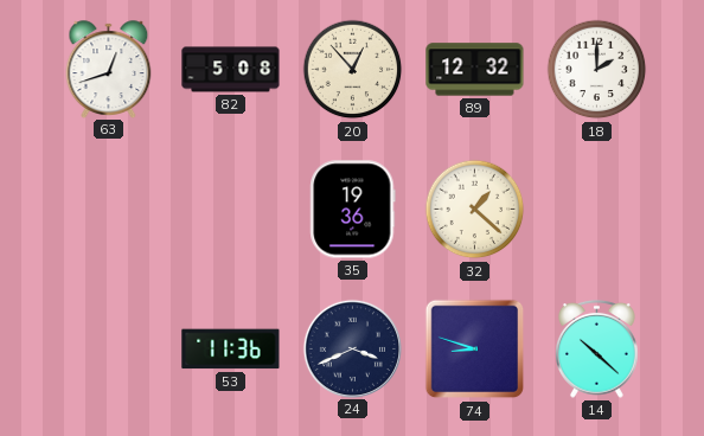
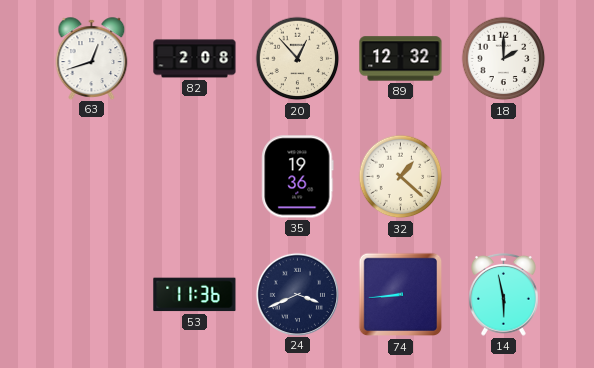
82: 5:08 -> 2:08
74: 8:48 -> 8:44
14: 10:22 -> 5:58
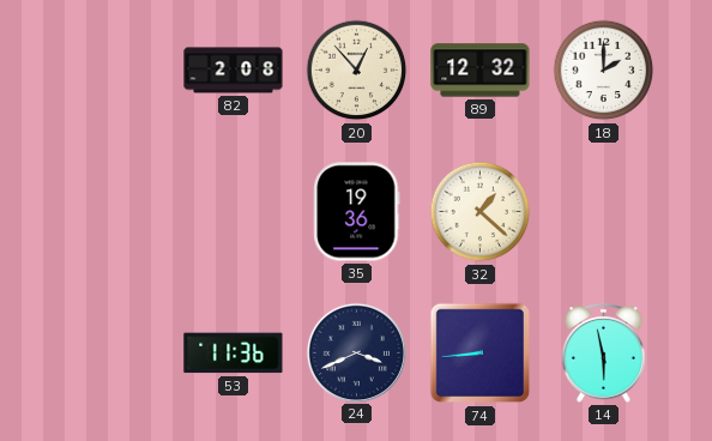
63: 12:42 -> none
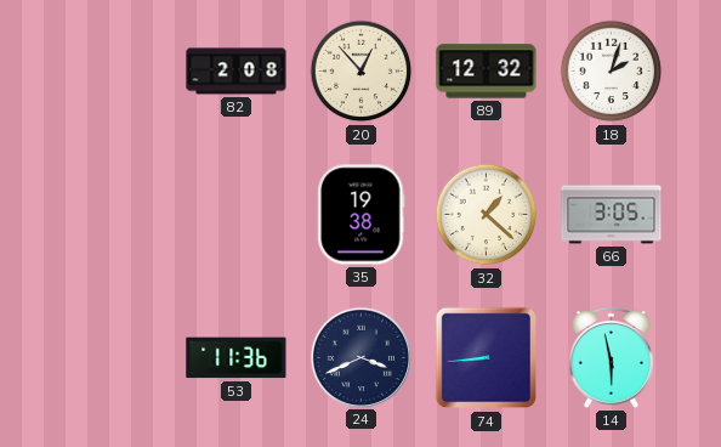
18: 2:00 -> 2:03
35: 19:36 -> 19:38
66: none -> 3:05
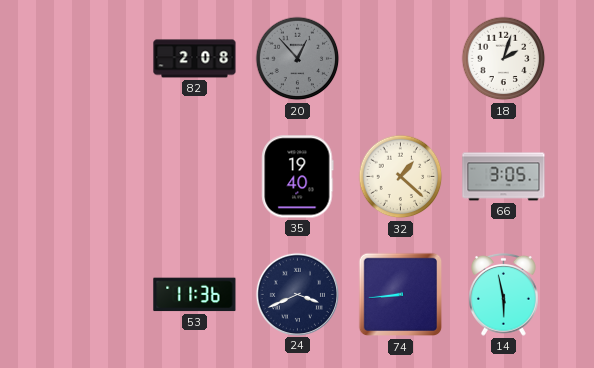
20 dial: cream -> grey
89: 12:32 -> none
35: 19:38 -> 19:40
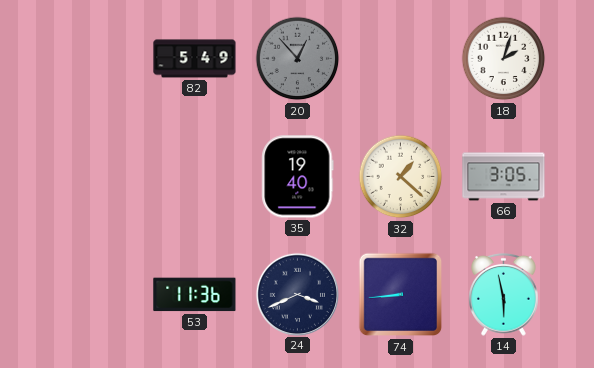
82: 2:08 -> 5:49
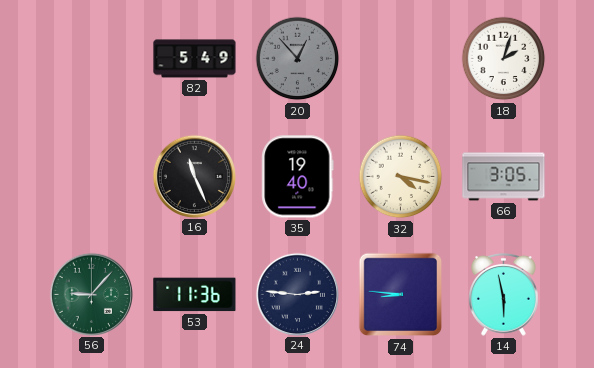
16: none -> 11:26
32: 1:22 -> 4:17
56: none -> 9:07
24: 3:41 -> 2:46
74: 8:44 -> 8:46
